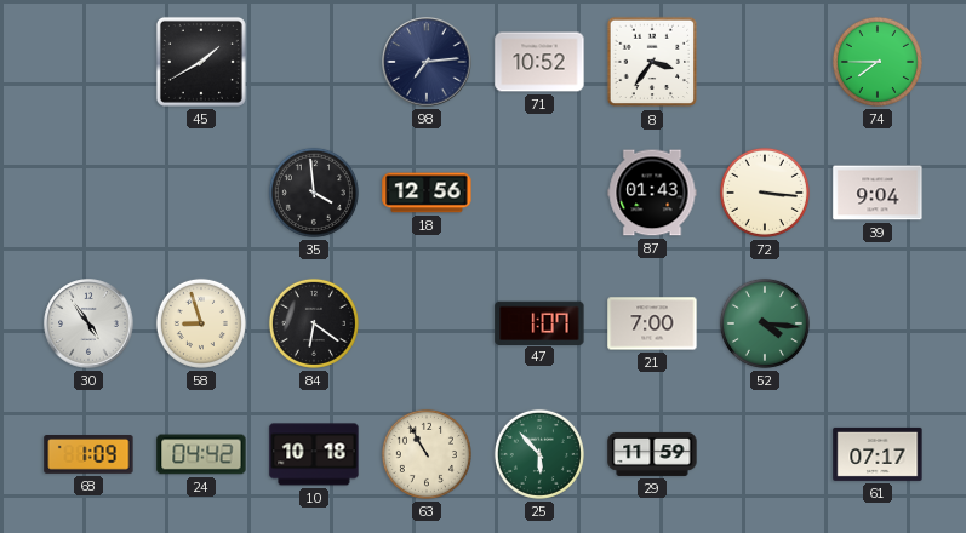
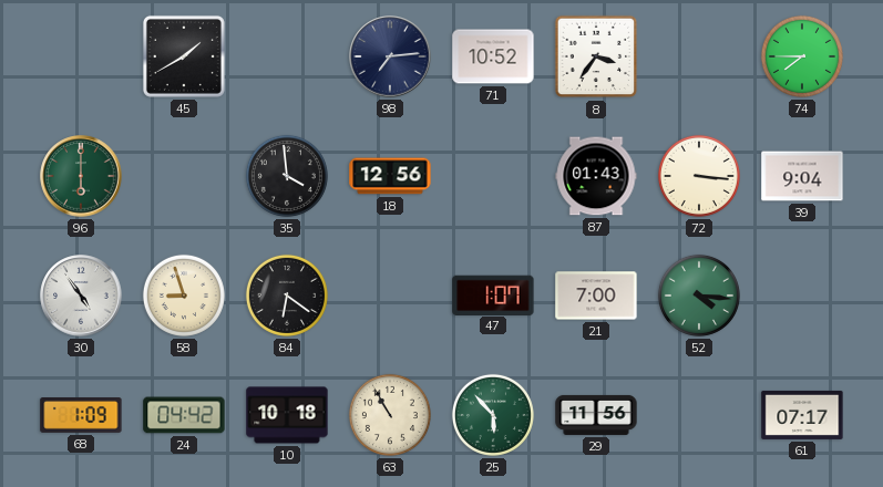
96: none -> 6:00
29: 11:59 -> 11:56
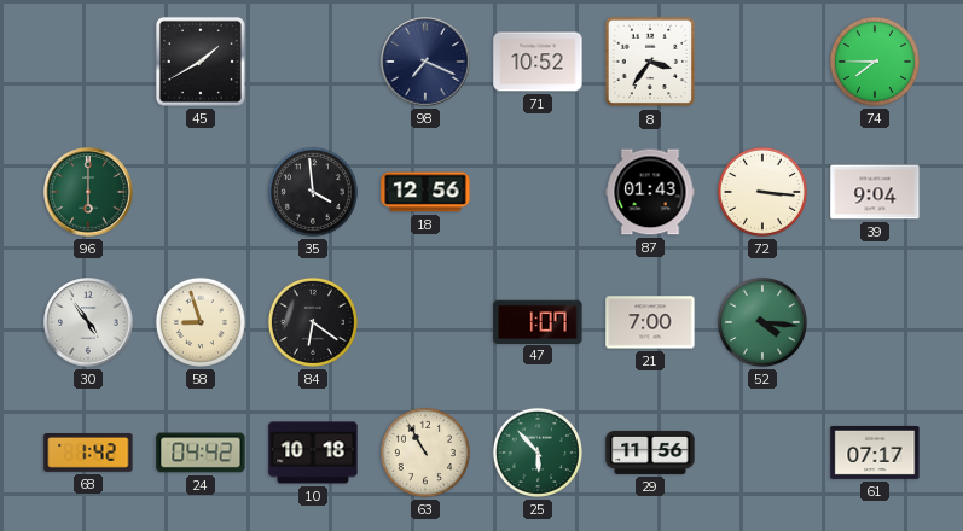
98: 7:14 -> 7:19
68: 1:09 -> 1:42
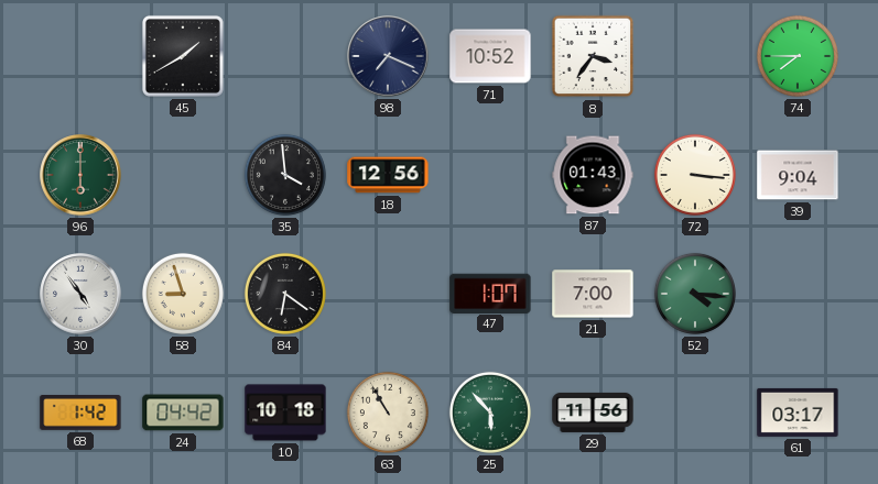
61: 07:17 -> 03:17
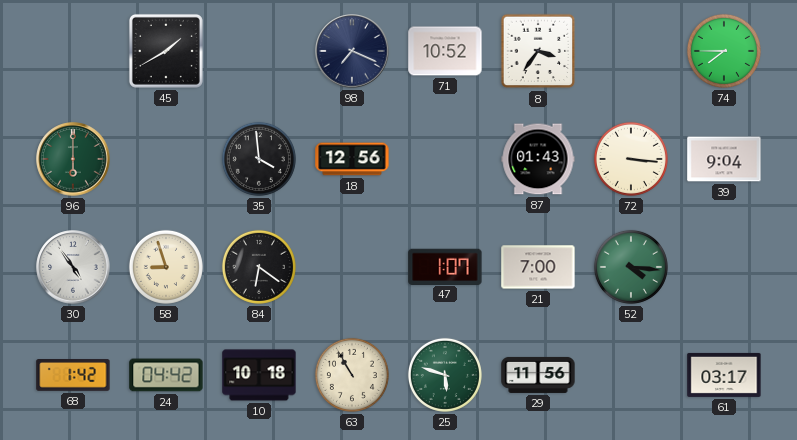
25: 5:53 -> 5:48
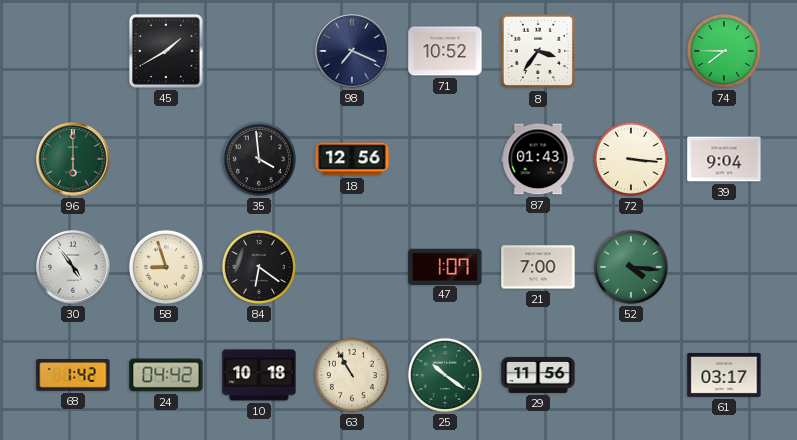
25: 5:48 -> 10:21
